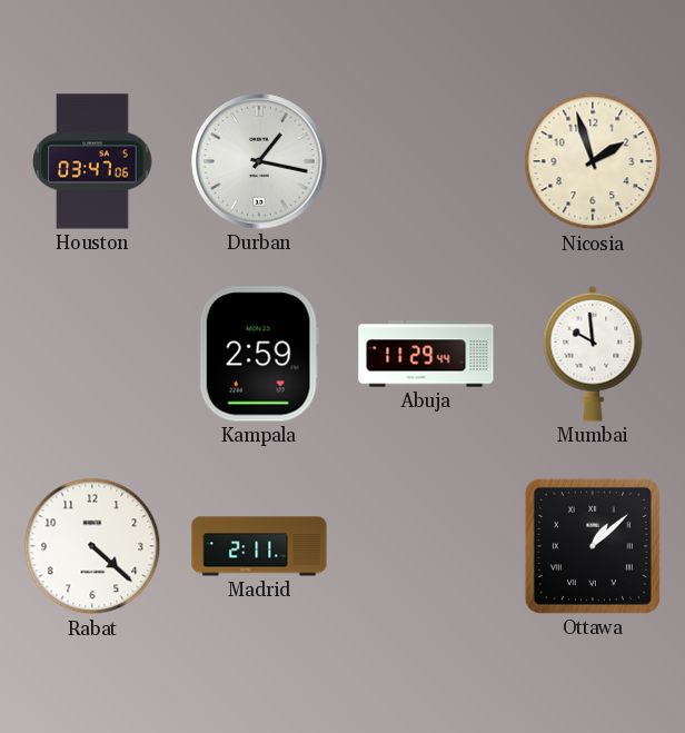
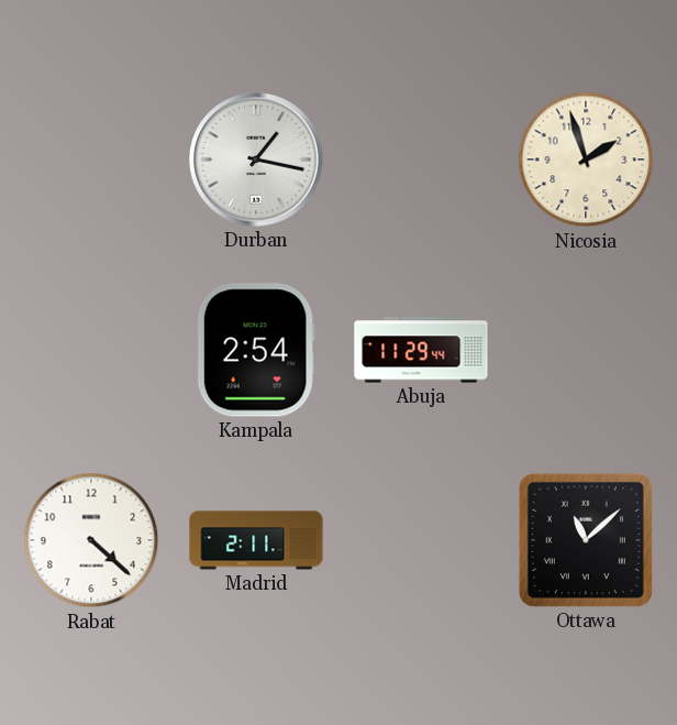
Houston: 03:47 -> none
Kampala: 2:59 -> 2:54
Mumbai: 9:59 -> none
Ottawa: 1:08 -> 11:08
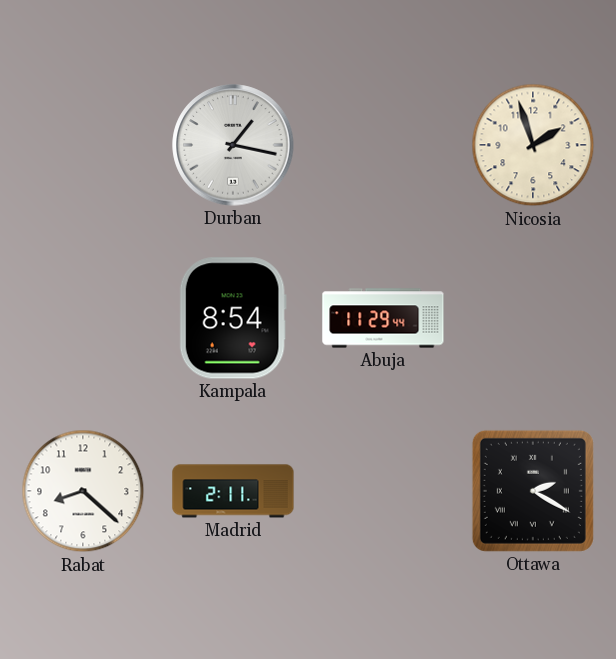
Kampala: 2:54 -> 8:54
Rabat: 4:22 -> 8:22
Ottawa: 11:08 -> 2:20
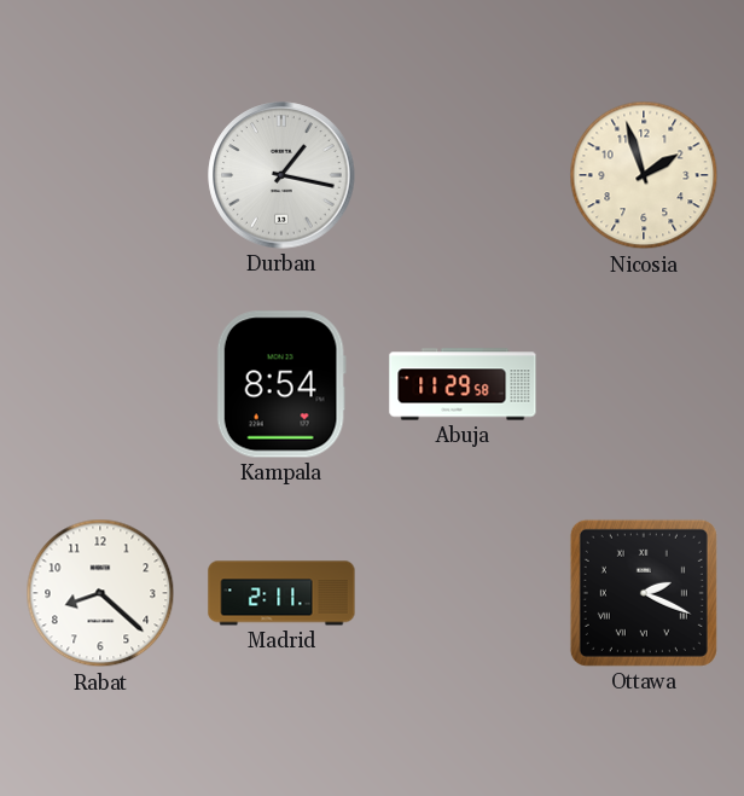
Abuja: 11:29:44 -> 11:29:58
Ottawa: 2:20 -> 2:19
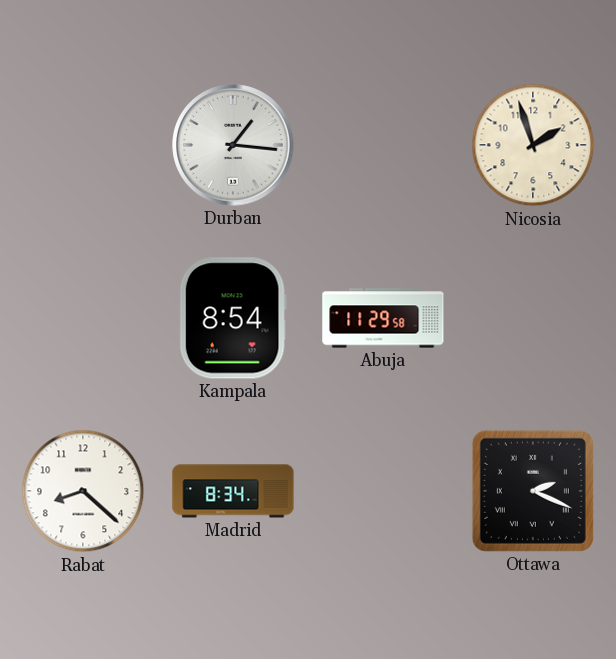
Durban: 1:17 -> 1:16
Madrid: 2:11 -> 8:34
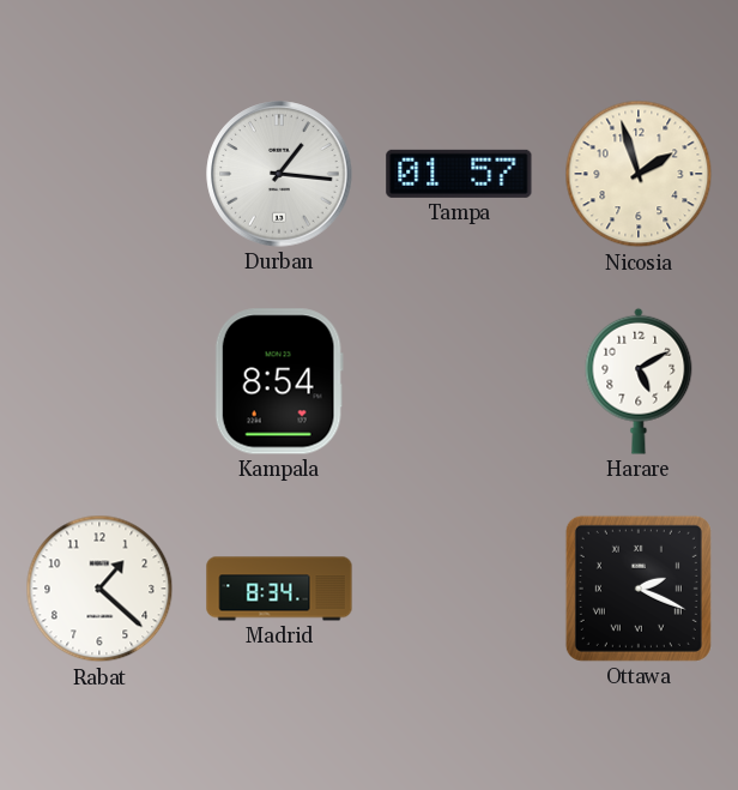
Tampa: none -> 01:57
Abuja: 11:29 -> none
Harare: none -> 5:10
Rabat: 8:22 -> 1:22
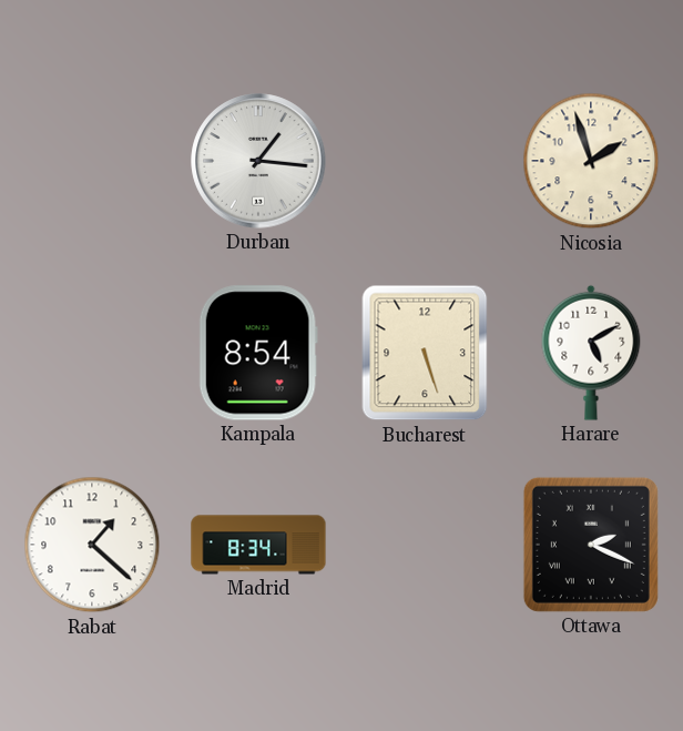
Tampa: 01:57 -> none
Bucharest: none -> 5:27
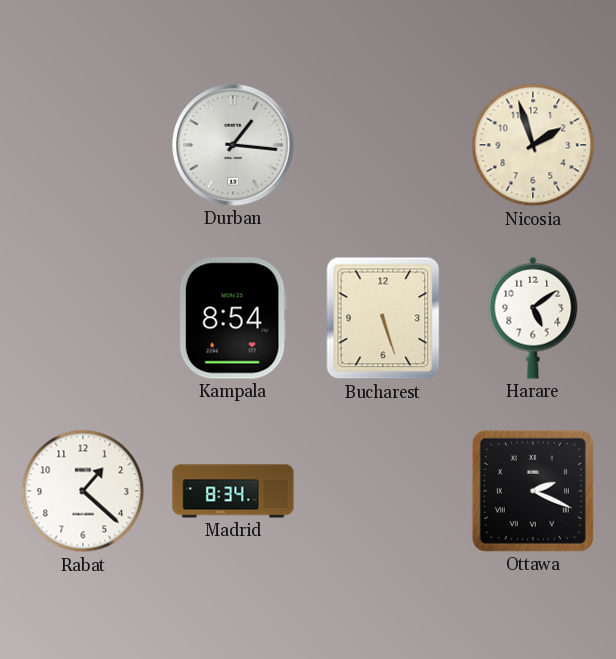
Harare: 5:10 -> 5:09
